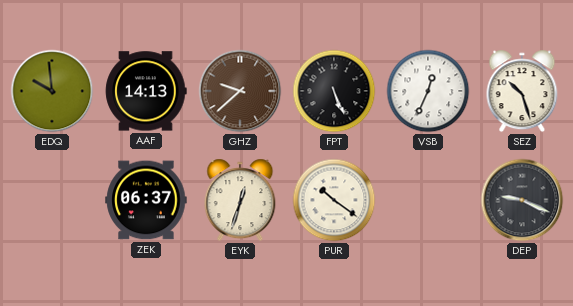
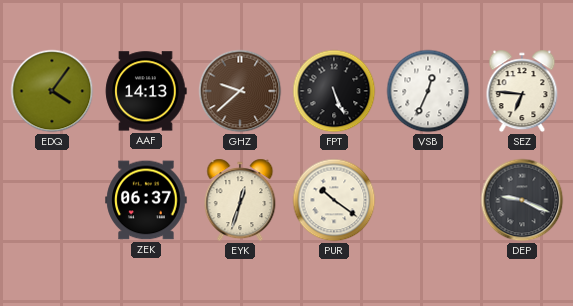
EDQ: 9:59 -> 4:06
SEZ: 10:27 -> 6:46
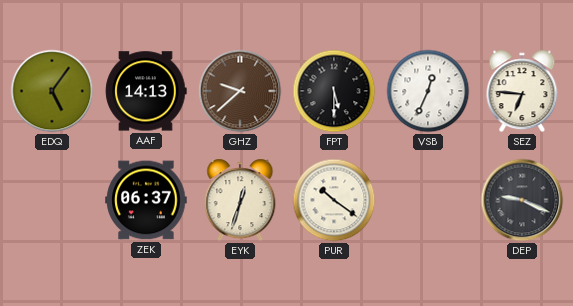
EDQ: 4:06 -> 5:06
FPT: 5:26 -> 5:30
